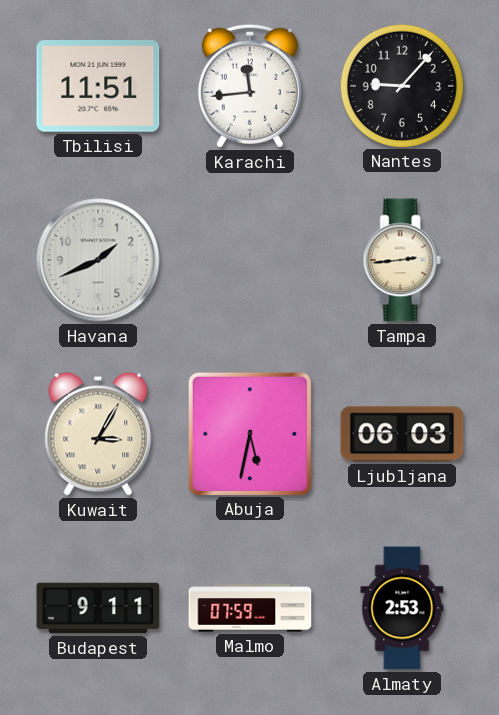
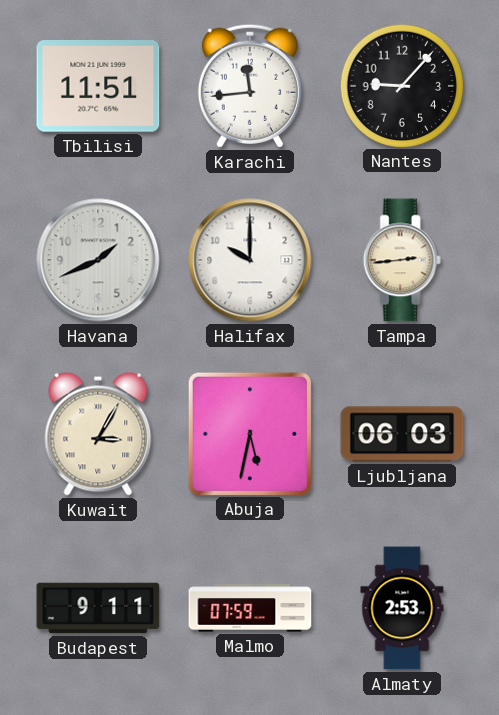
Halifax: none -> 10:00
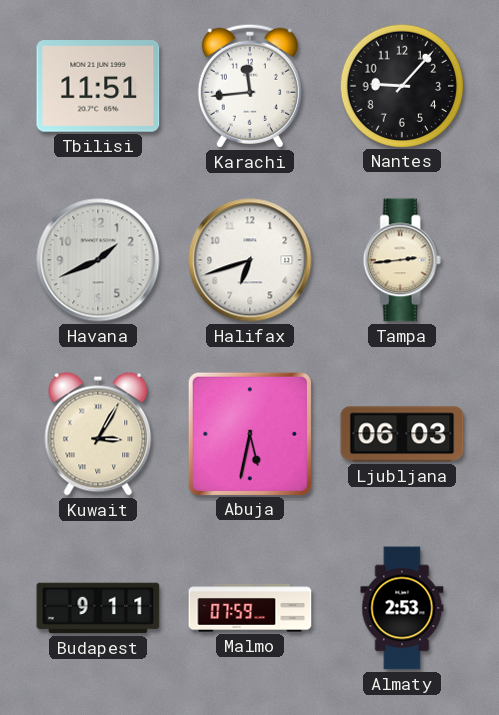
Halifax: 10:00 -> 6:42
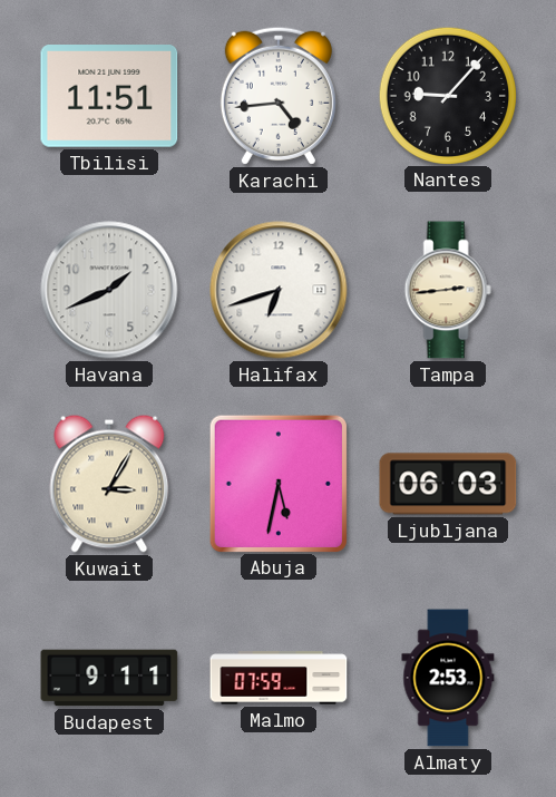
Karachi: 11:44 -> 4:44
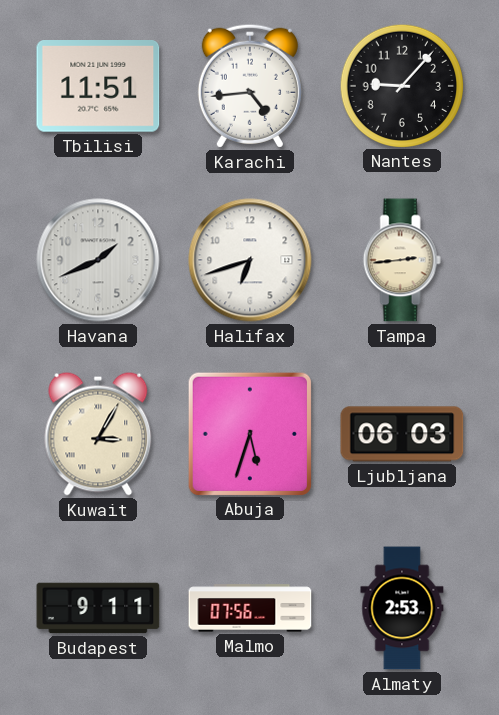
Abuja: 5:32 -> 5:33
Malmo: 07:59 -> 07:56
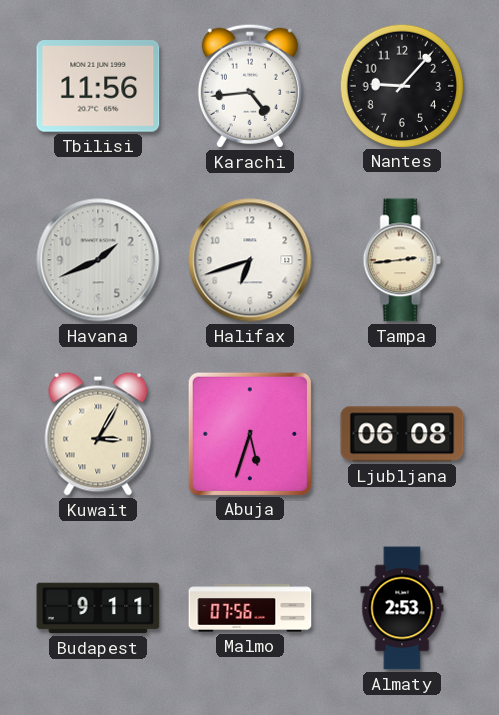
Tbilisi: 11:51 -> 11:56
Ljubljana: 06:03 -> 06:08
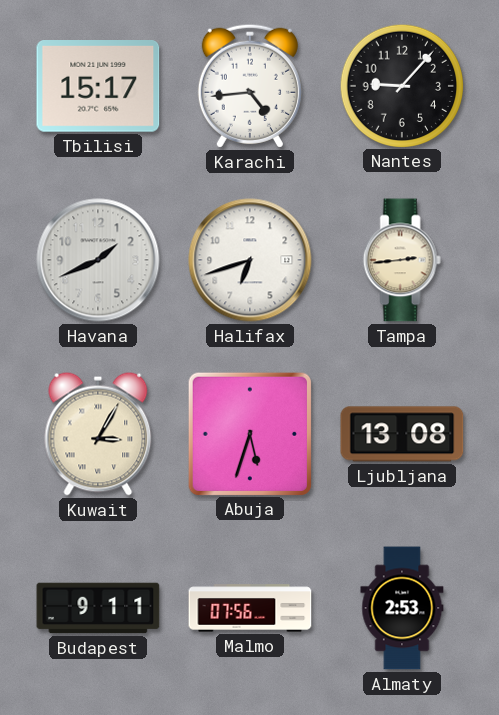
Tbilisi: 11:56 -> 15:17
Ljubljana: 06:08 -> 13:08
